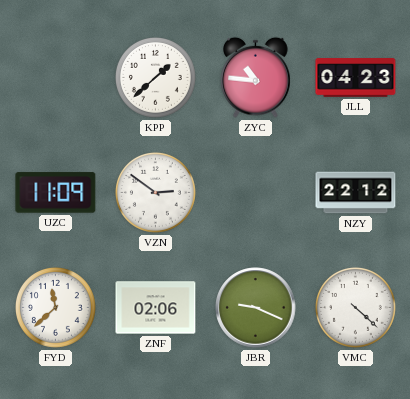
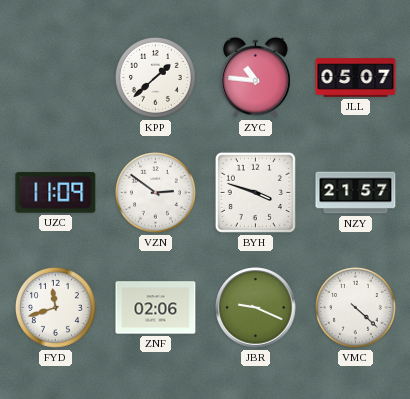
JLL: 04:23 -> 05:07
BYH: none -> 3:48
NZY: 22:12 -> 21:57
FYD: 11:38 -> 11:42
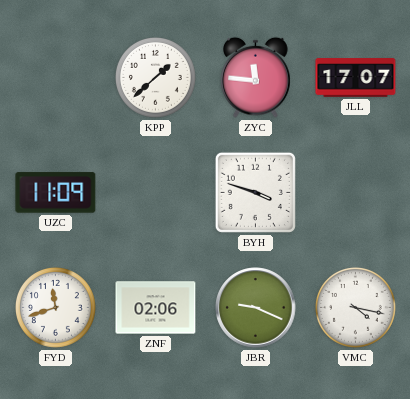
ZYC: 10:46 -> 11:46
JLL: 05:07 -> 17:07
VZN: 2:51 -> none
NZY: 21:57 -> none
VMC: 4:22 -> 4:17
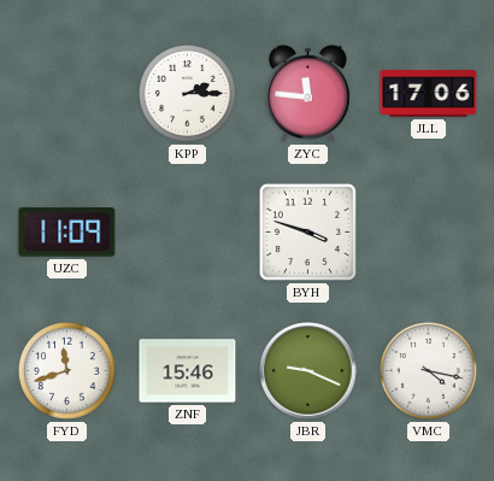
KPP: 1:38 -> 2:15
JLL: 17:07 -> 17:06
ZNF: 02:06 -> 15:46
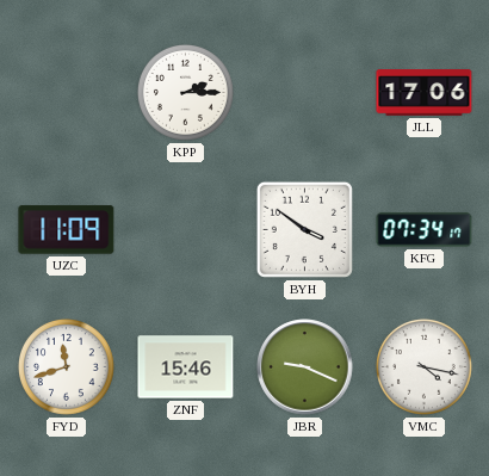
ZYC: 11:46 -> none
BYH: 3:48 -> 3:51
KFG: none -> 07:34
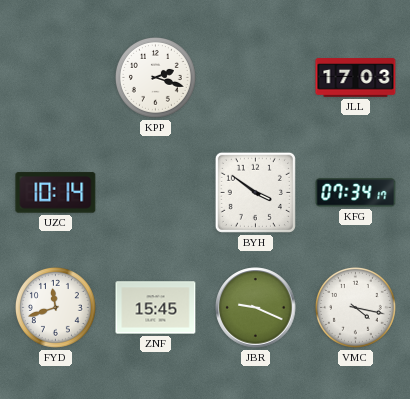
KPP: 2:15 -> 2:18
JLL: 17:06 -> 17:03
UZC: 11:09 -> 10:14
ZNF: 15:46 -> 15:45
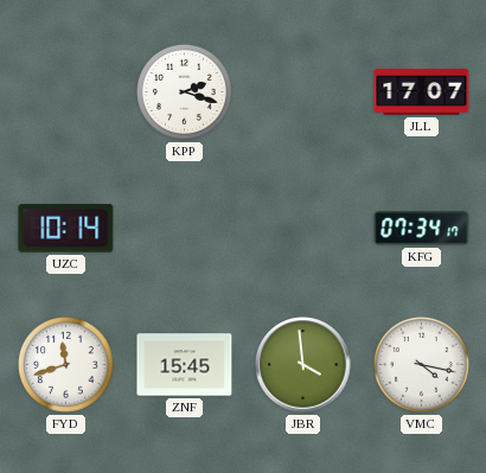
JLL: 17:03 -> 17:07
BYH: 3:51 -> none
JBR: 9:19 -> 3:59
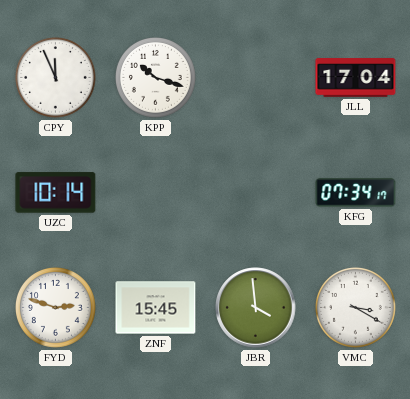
CPY: none -> 11:56
KPP: 2:18 -> 10:18
JLL: 17:07 -> 17:04
FYD: 11:42 -> 2:48
VMC: 4:17 -> 3:20
